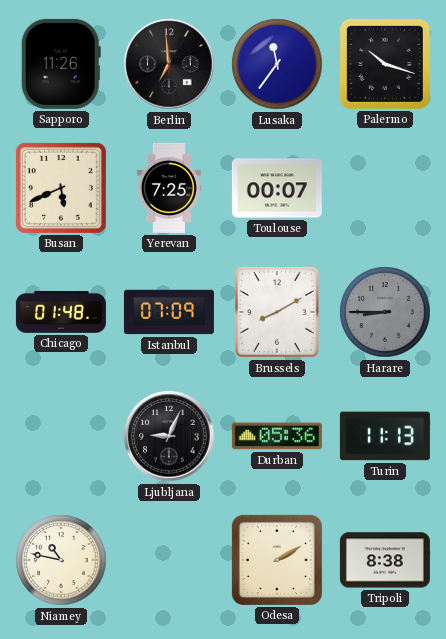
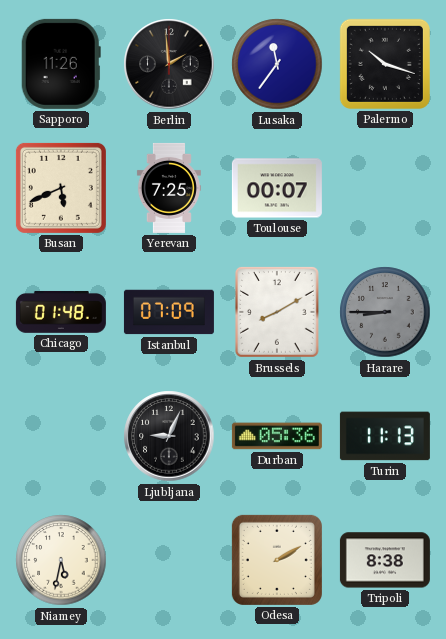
Berlin: 6:59 -> 1:59
Niamey: 10:47 -> 5:32
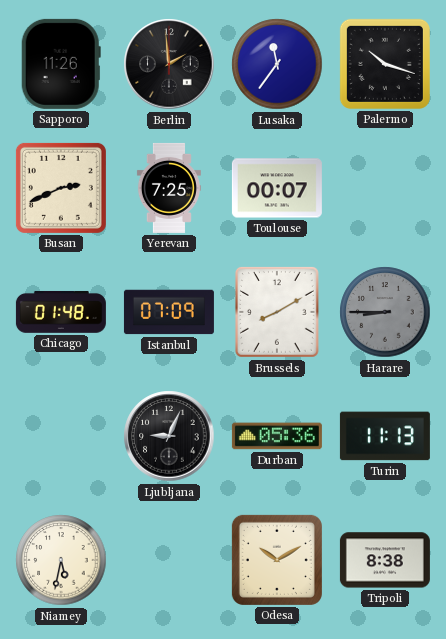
Busan: 5:41 -> 2:41
Odesa: 2:10 -> 10:10
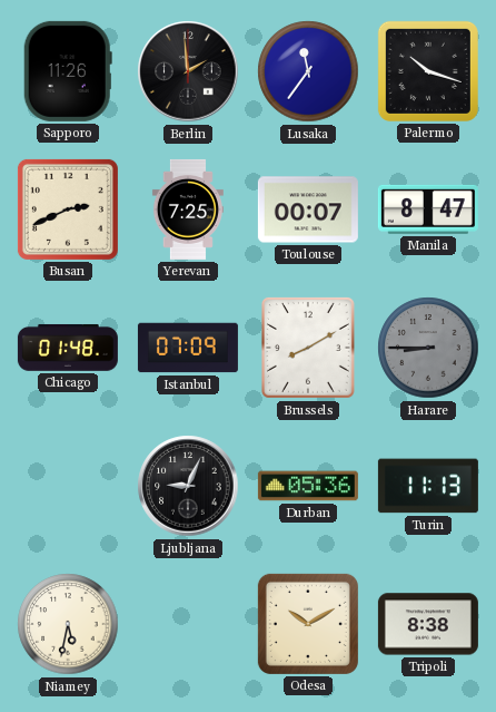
Manila: none -> 8:47
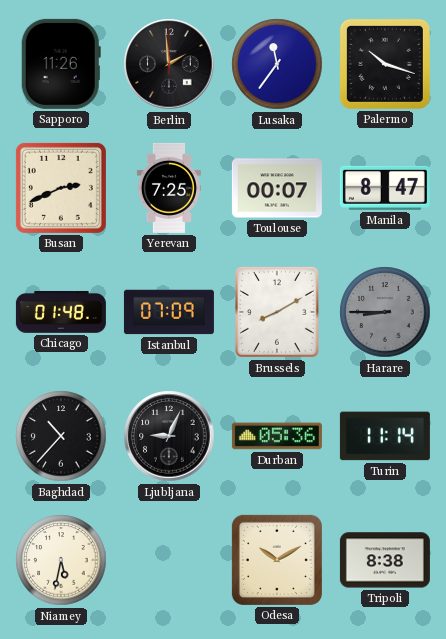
Baghdad: none -> 10:37
Turin: 11:13 -> 11:14
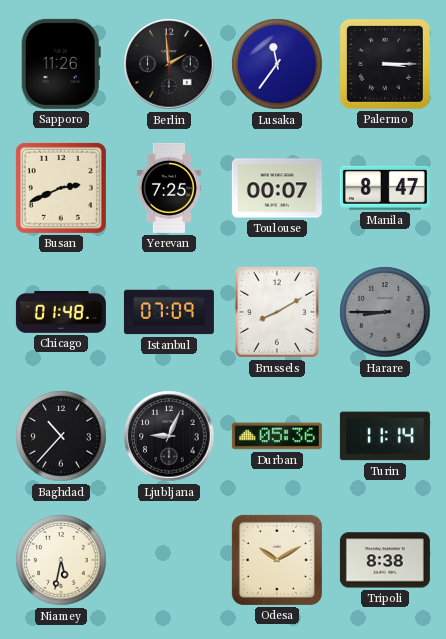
Palermo: 10:18 -> 3:15
